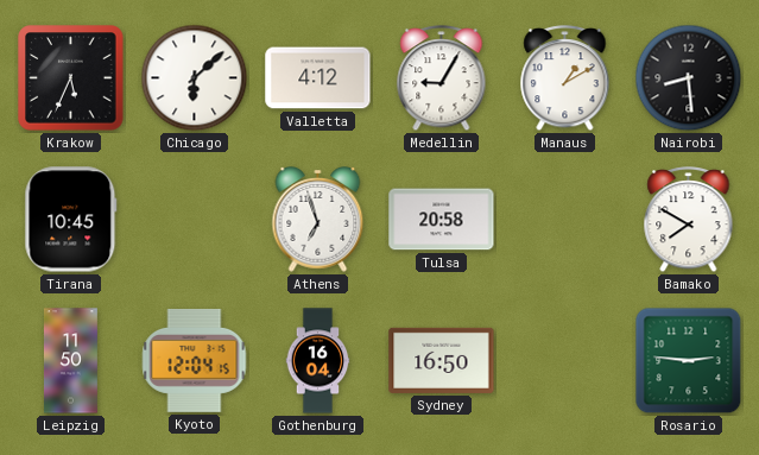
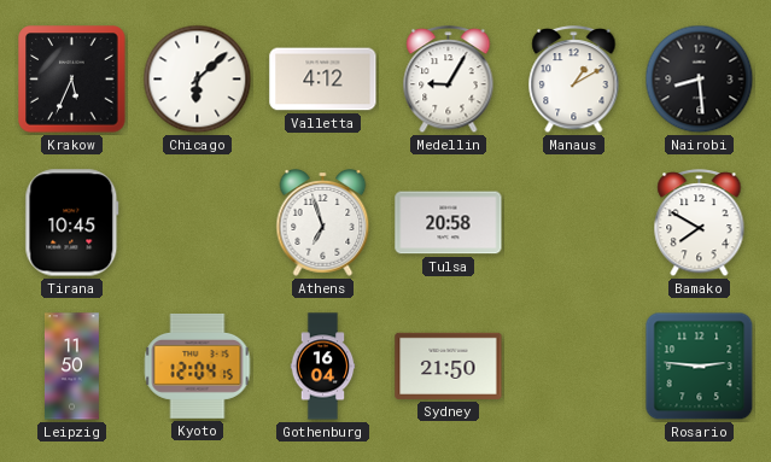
Sydney: 16:50 -> 21:50
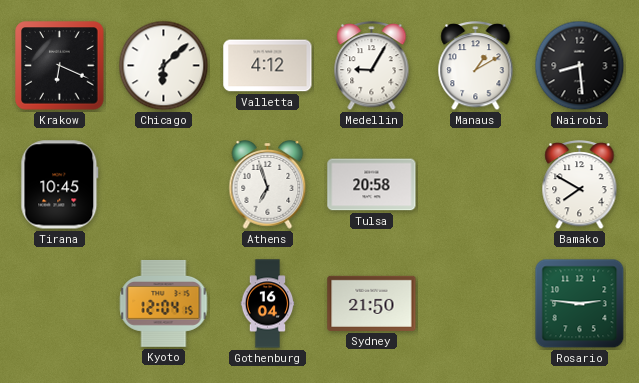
Krakow: 5:34 -> 6:19
Leipzig: 11:50 -> none
